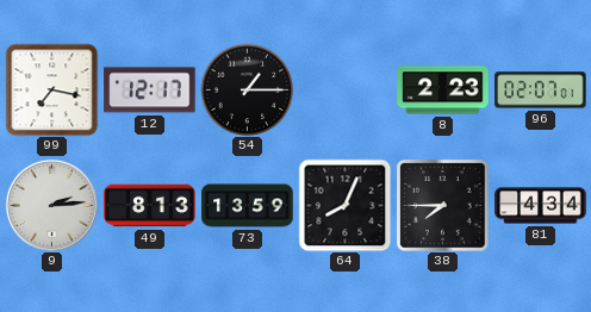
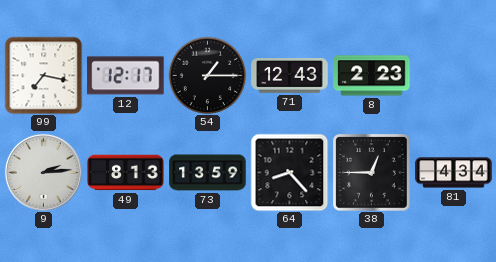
71: none -> 12:43
96: 02:07 -> none
64: 8:04 -> 8:23
38: 7:45 -> 12:45
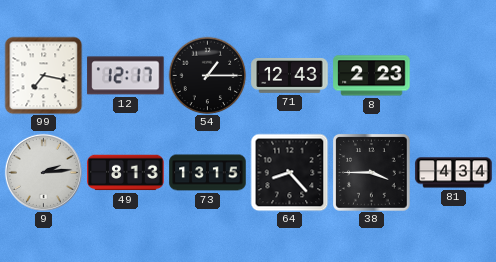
73: 13:59 -> 13:15
38: 12:45 -> 3:45
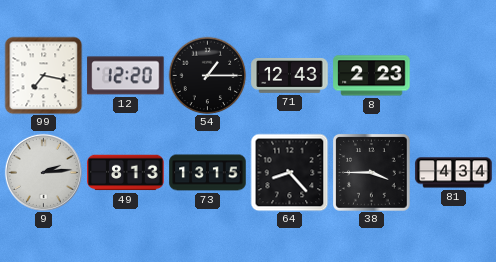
12: 12:17 -> 12:20
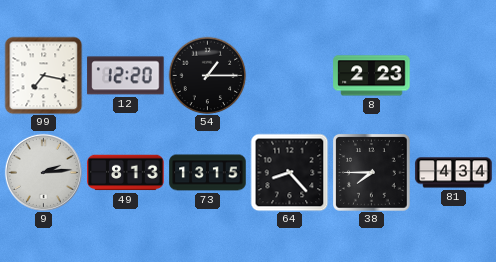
71: 12:43 -> none
38: 3:45 -> 7:45
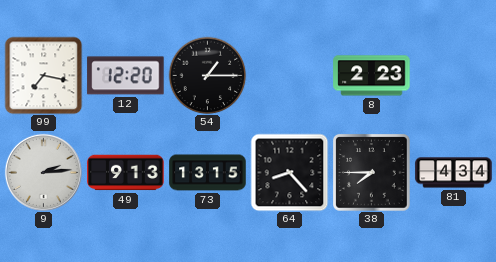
49: 8:13 -> 9:13
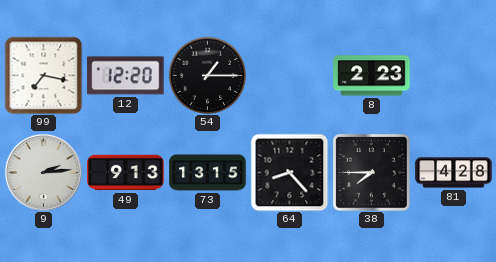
81: 4:34 -> 4:28
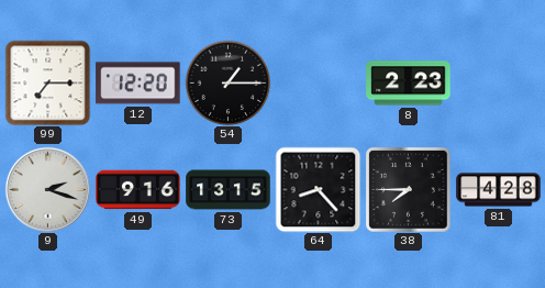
99: 7:17 -> 7:15
9: 2:14 -> 2:18
49: 9:13 -> 9:16
